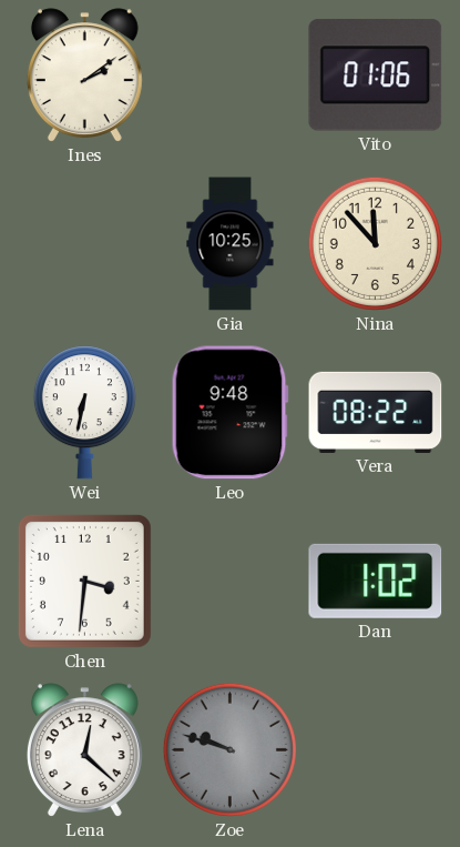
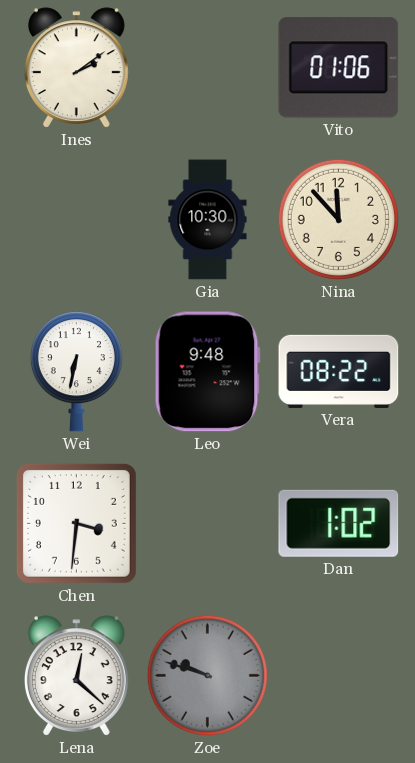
Gia: 10:25 -> 10:30
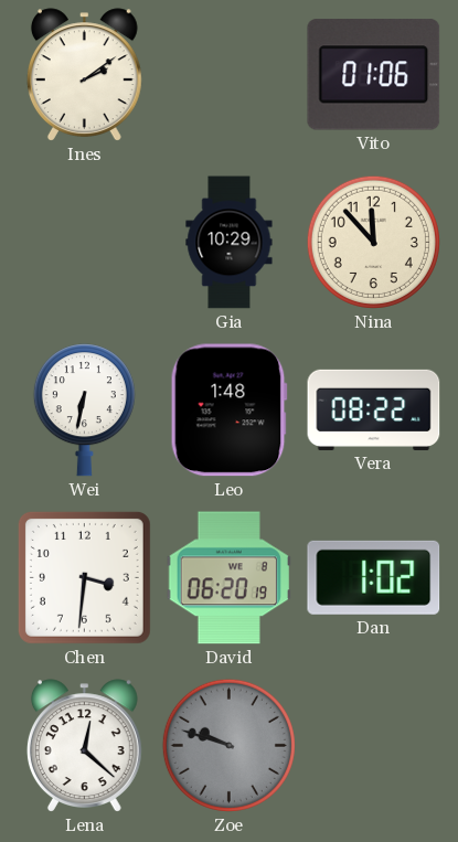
Gia: 10:30 -> 10:29
Leo: 9:48 -> 1:48
David: none -> 06:20
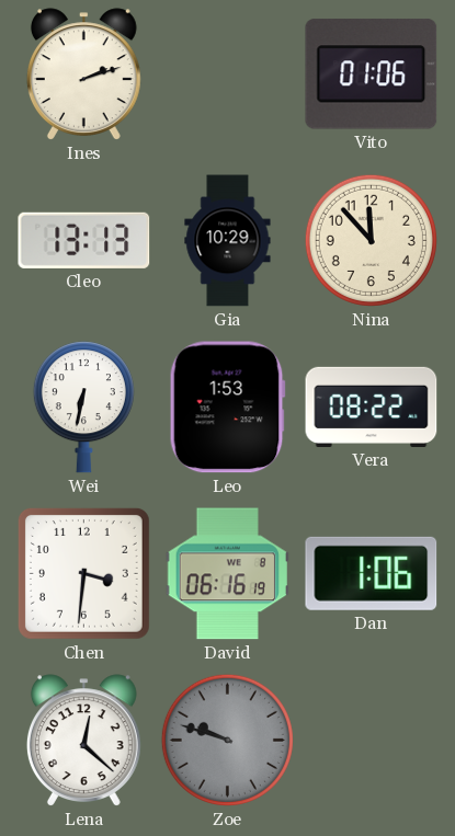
Ines: 2:09 -> 2:12
Cleo: none -> 13:13
Leo: 1:48 -> 1:53
David: 06:20 -> 06:16
Dan: 1:02 -> 1:06
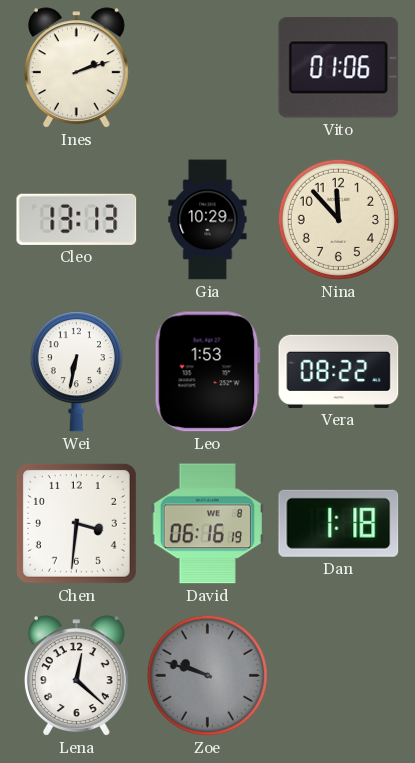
Dan: 1:06 -> 1:18
